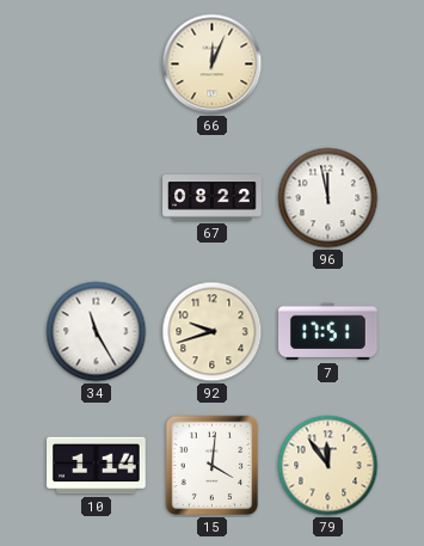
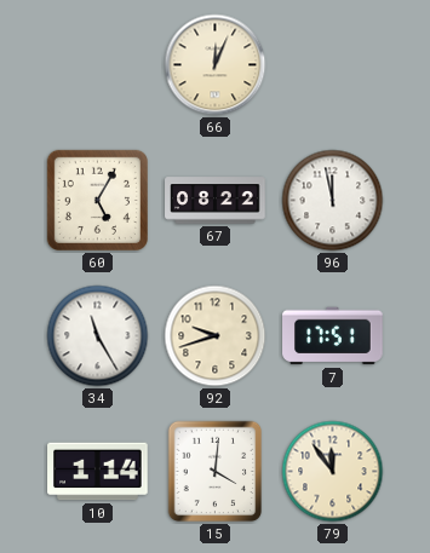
60: none -> 5:05
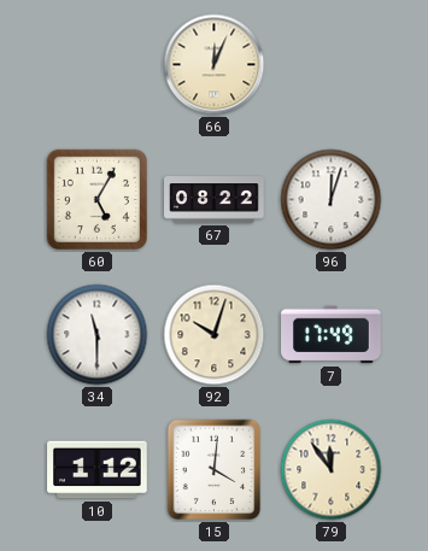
96: 11:58 -> 12:03
34: 11:25 -> 11:30
92: 9:42 -> 10:03
7: 17:51 -> 17:49
10: 1:14 -> 1:12
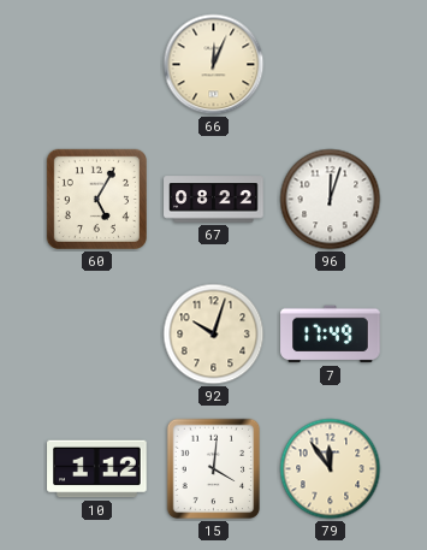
34: 11:30 -> none
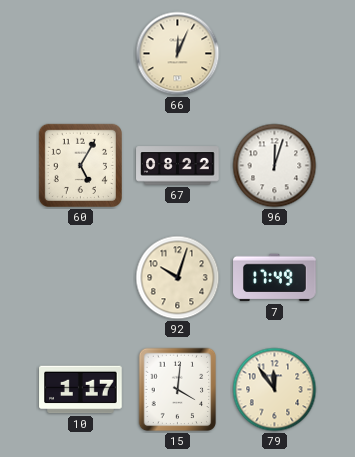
10: 1:12 -> 1:17
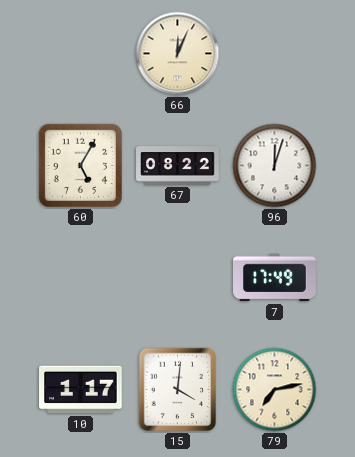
92: 10:03 -> none
79: 11:54 -> 7:13
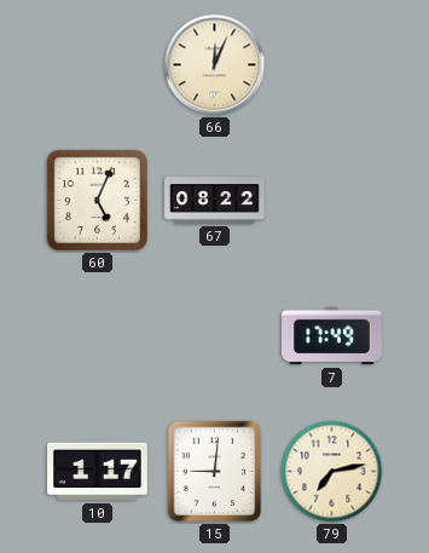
60: 5:05 -> 5:04
96: 12:03 -> none
15: 4:01 -> 9:01
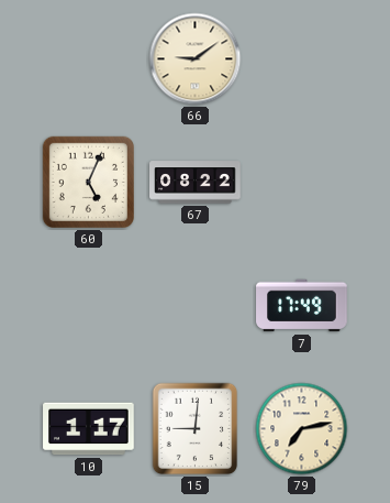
66: 12:04 -> 9:09
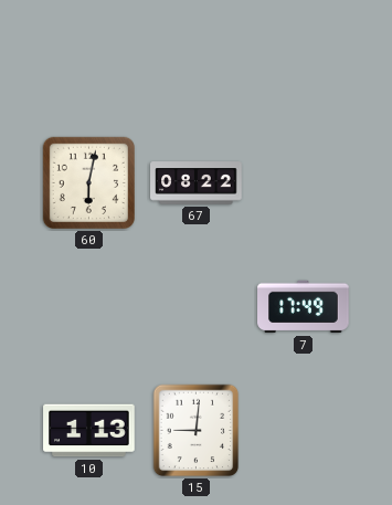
66: 9:09 -> none
60: 5:04 -> 6:02
10: 1:17 -> 1:13
79: 7:13 -> none
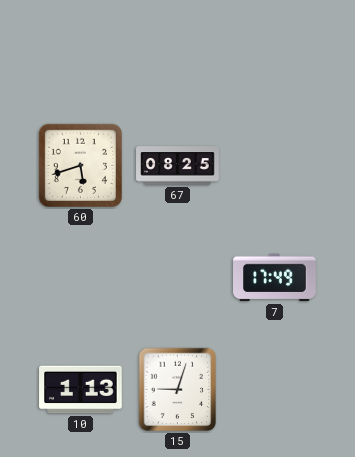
60: 6:02 -> 5:42
67: 08:22 -> 08:25
15: 9:01 -> 9:03
